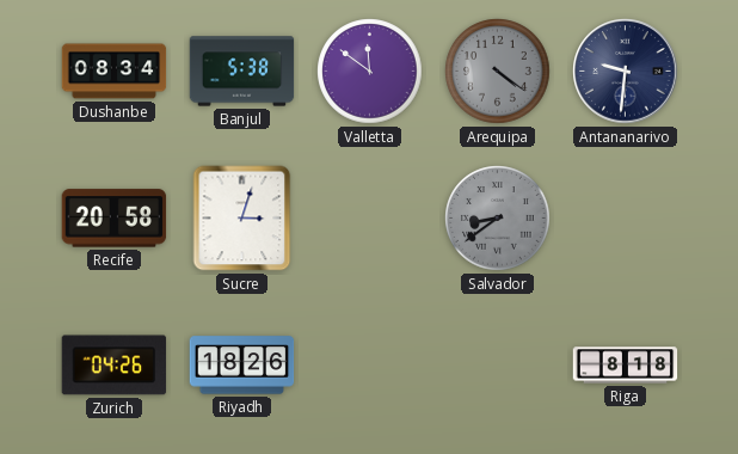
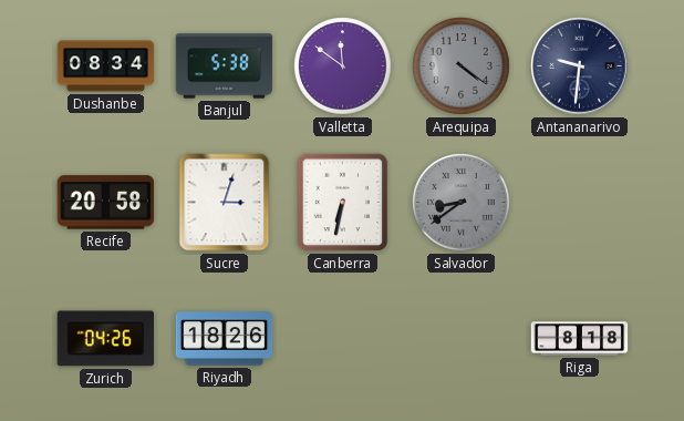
Canberra: none -> 6:32
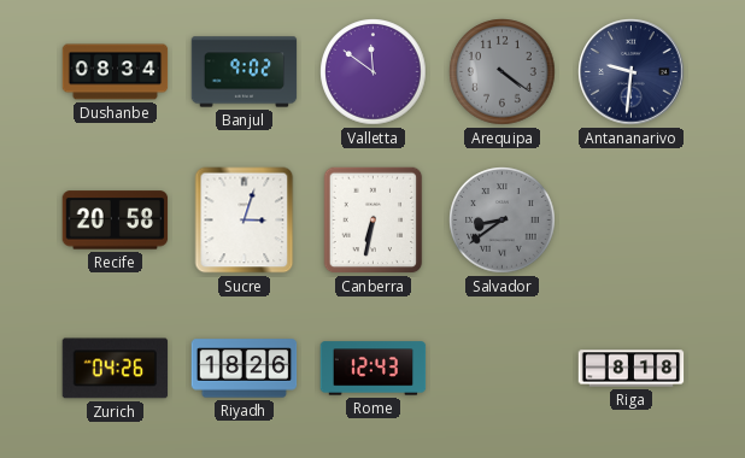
Banjul: 5:38 -> 9:02
Rome: none -> 12:43
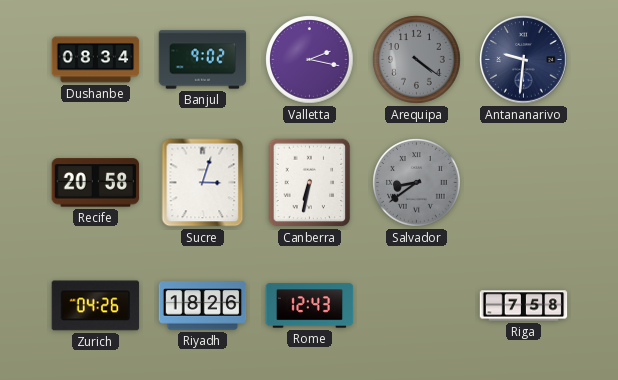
Valletta: 11:51 -> 2:17
Riga: 8:18 -> 7:58
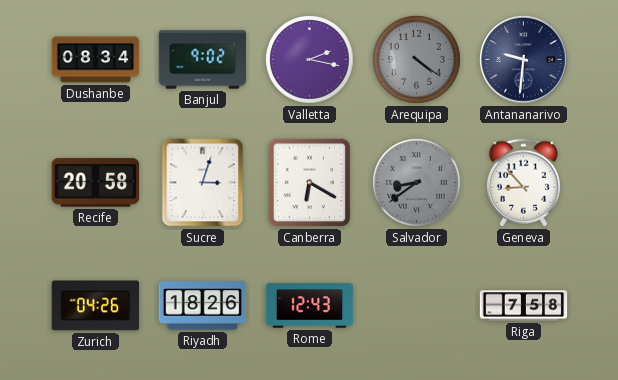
Canberra: 6:32 -> 6:20
Geneva: none -> 8:53
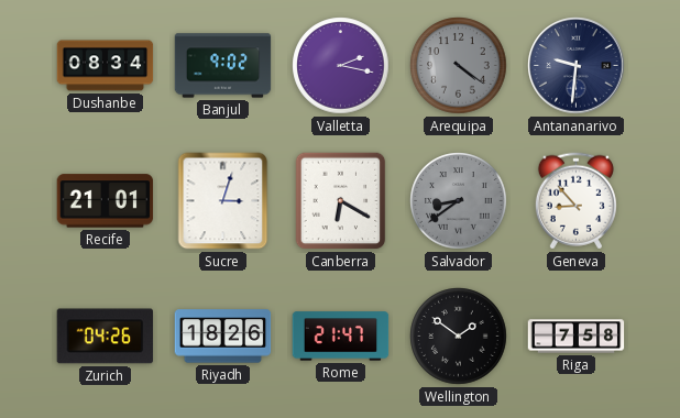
Recife: 20:58 -> 21:01
Rome: 12:43 -> 21:47
Wellington: none -> 1:51
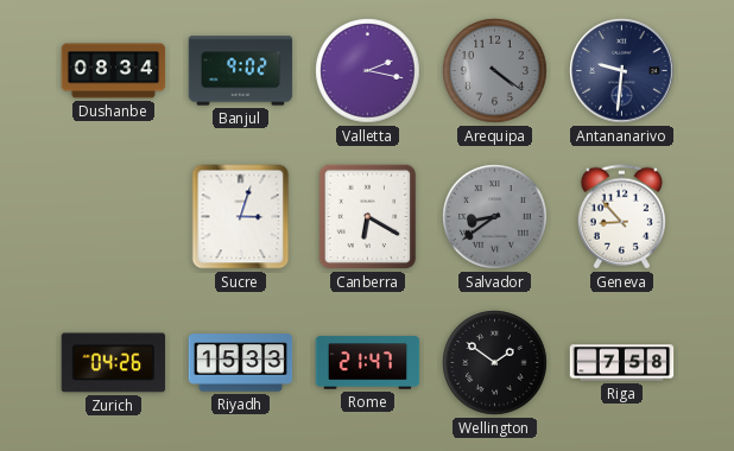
Recife: 21:01 -> none
Riyadh: 18:26 -> 15:33
